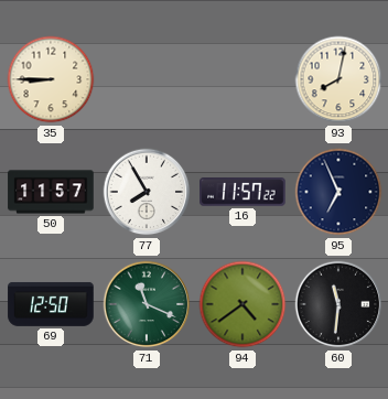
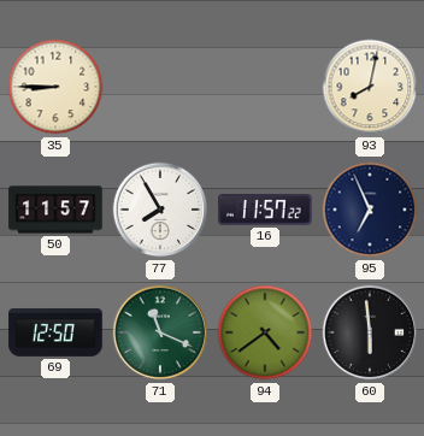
60: 11:31 -> 5:59
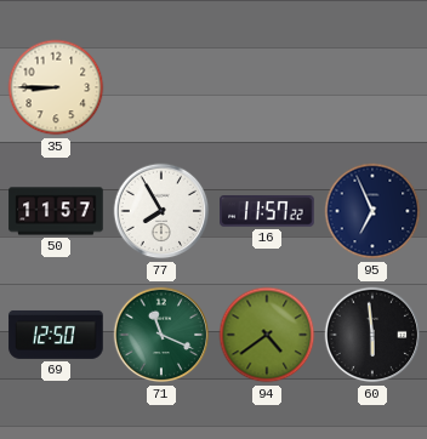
93: 8:02 -> none
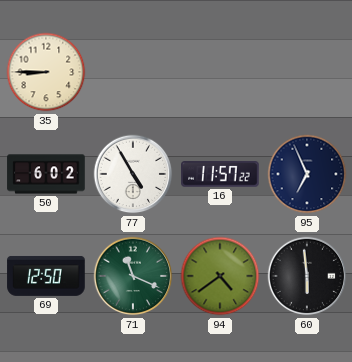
50: 11:57 -> 6:02
77: 7:55 -> 4:55
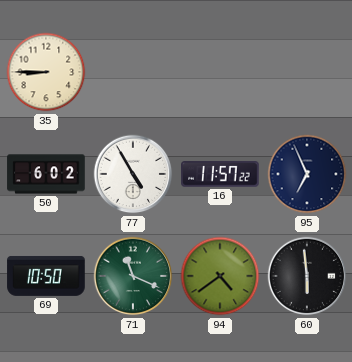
69: 12:50 -> 10:50
